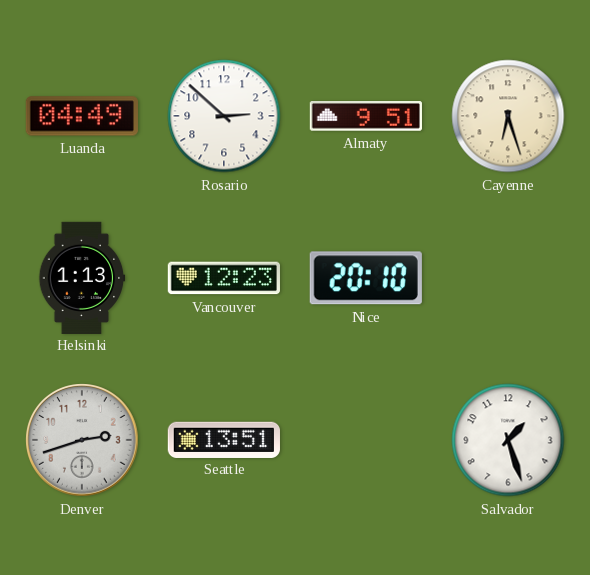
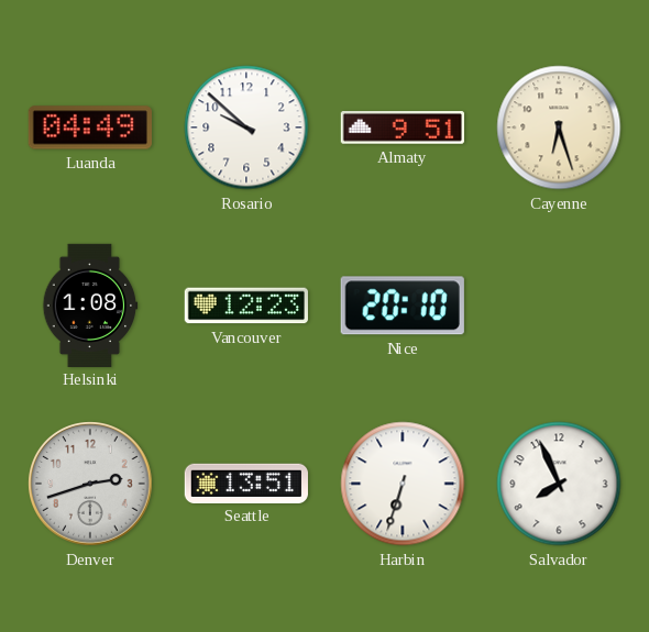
Rosario: 2:52 -> 9:52
Helsinki: 1:13 -> 1:08
Harbin: none -> 6:33
Salvador: 1:27 -> 7:56
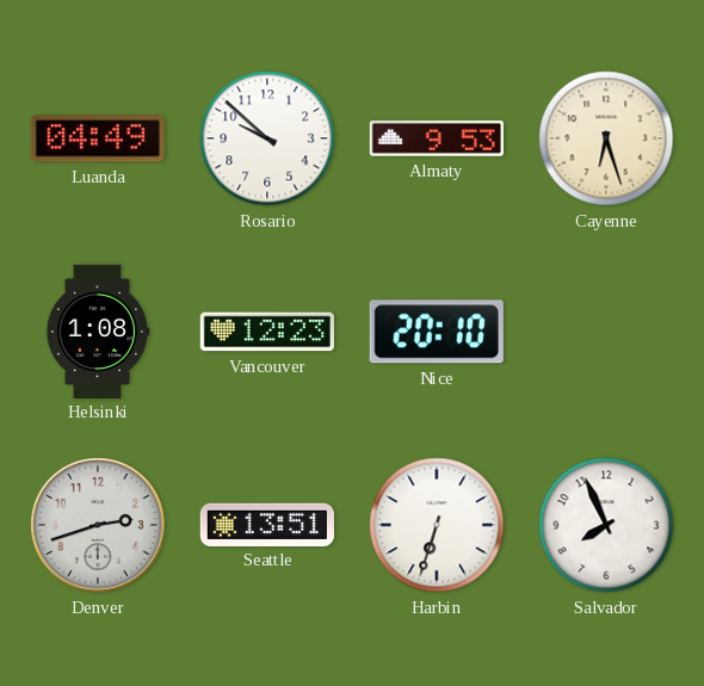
Almaty: 9:51 -> 9:53
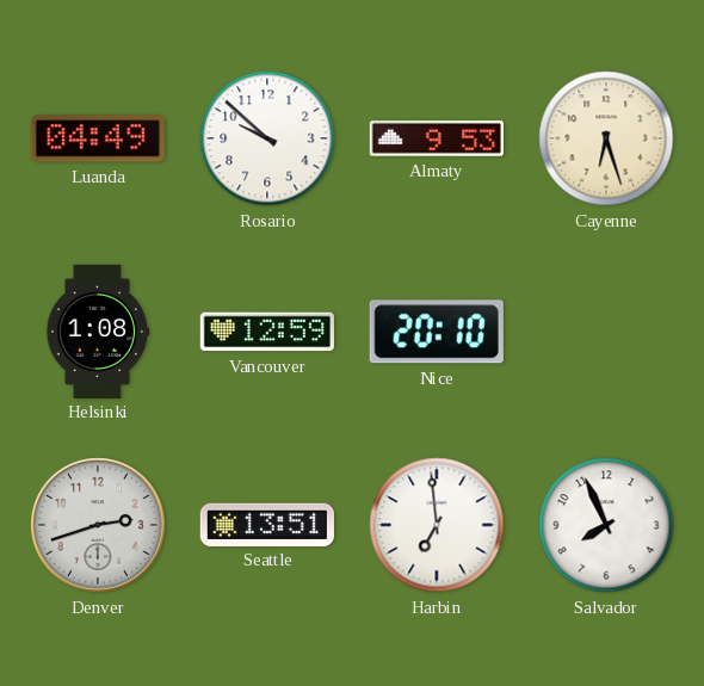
Vancouver: 12:23 -> 12:59
Harbin: 6:33 -> 6:59
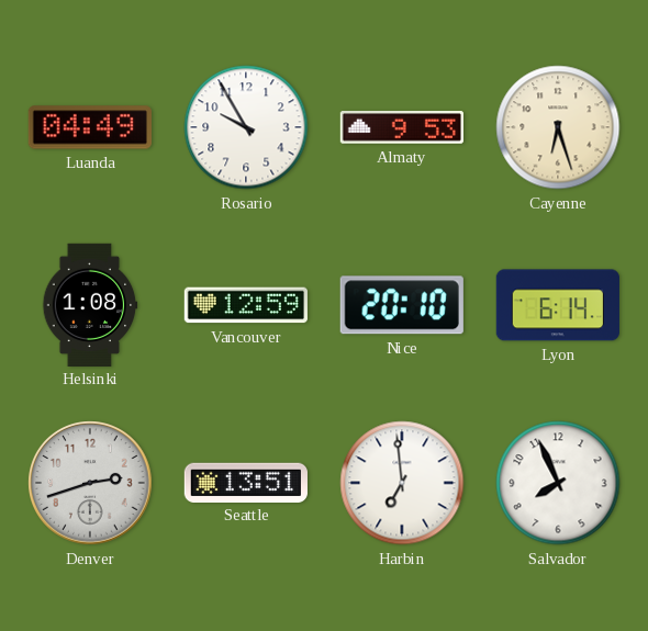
Rosario: 9:52 -> 9:55
Lyon: none -> 6:14
